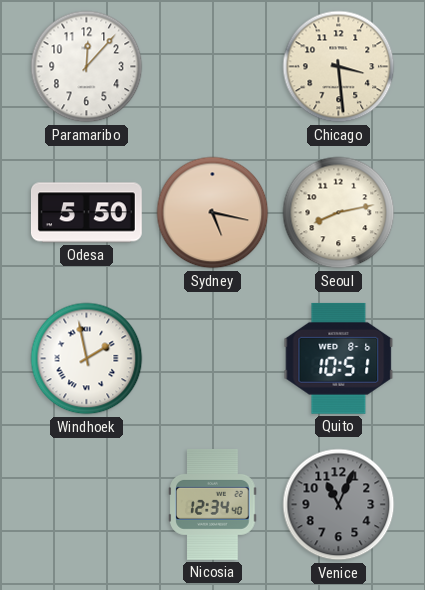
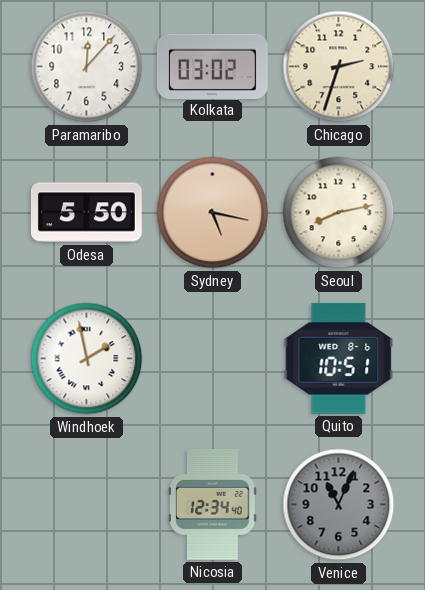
Kolkata: none -> 03:02
Chicago: 3:29 -> 2:33
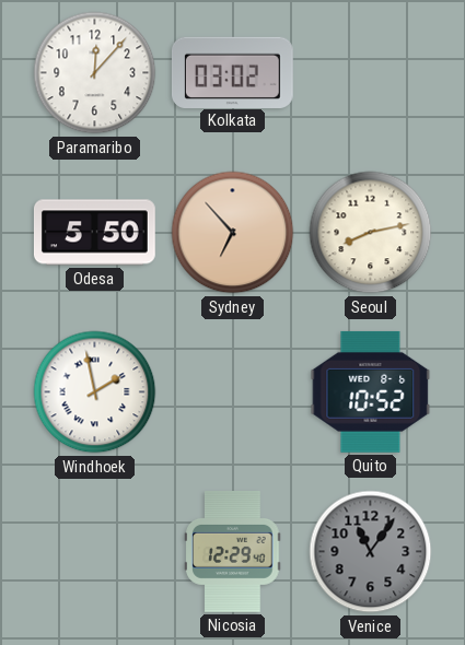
Chicago: 2:33 -> none
Sydney: 5:17 -> 6:53
Quito: 10:51 -> 10:52
Nicosia: 12:34 -> 12:29
Venice: 11:04 -> 11:06
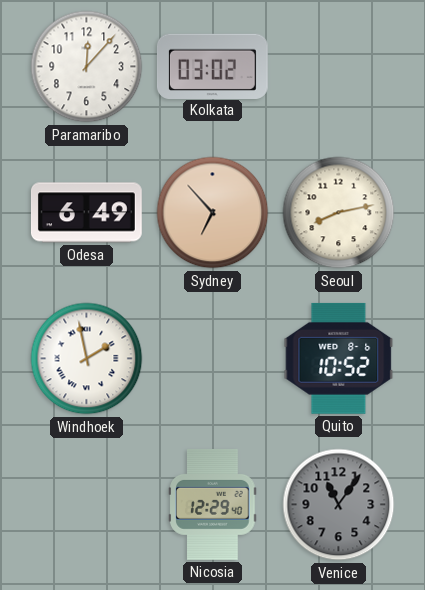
Odesa: 5:50 -> 6:49
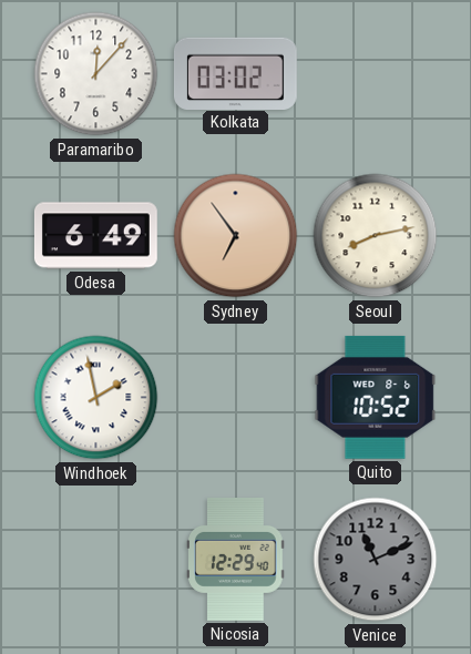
Sydney: 6:53 -> 6:54
Venice: 11:06 -> 11:11
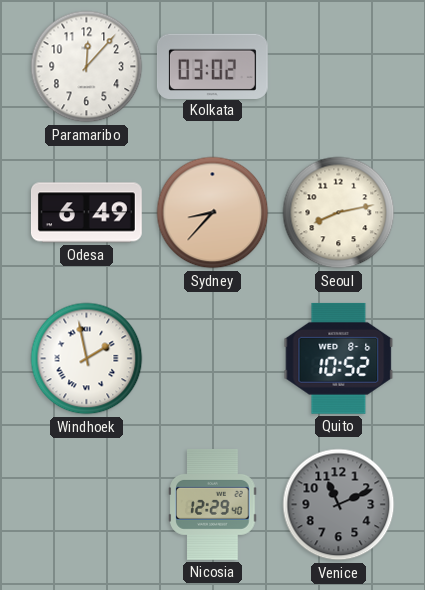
Sydney: 6:54 -> 8:37
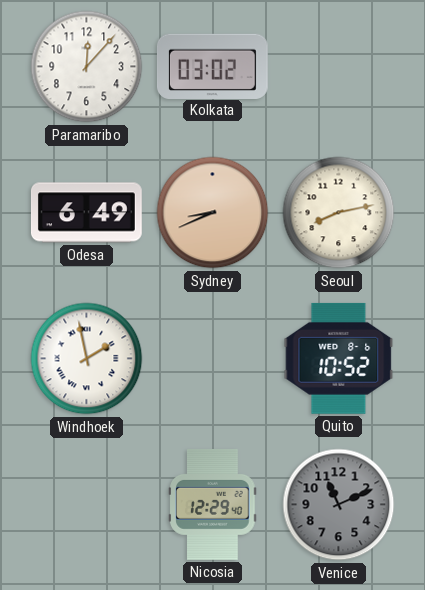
Sydney: 8:37 -> 8:41
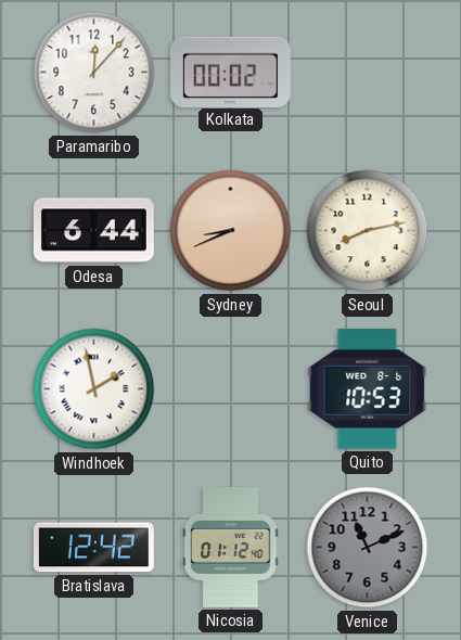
Kolkata: 03:02 -> 00:02
Odesa: 6:49 -> 6:44
Quito: 10:52 -> 10:53
Bratislava: none -> 12:42
Nicosia: 12:29 -> 01:12
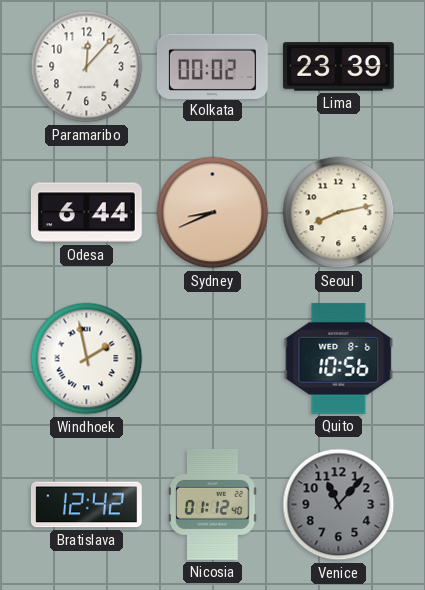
Lima: none -> 23:39
Quito: 10:53 -> 10:56
Venice: 11:11 -> 11:07
